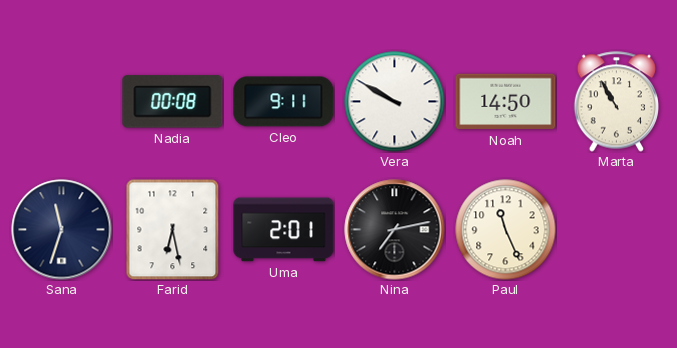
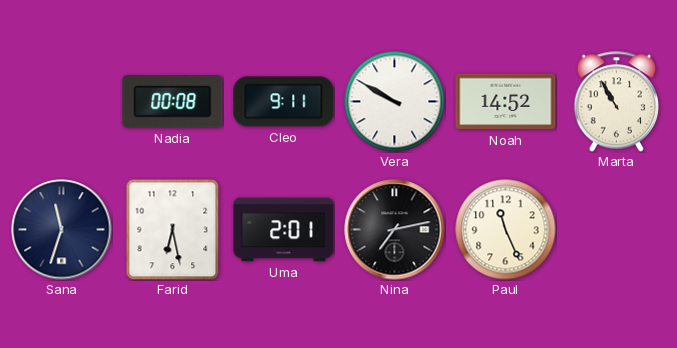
Noah: 14:50 -> 14:52
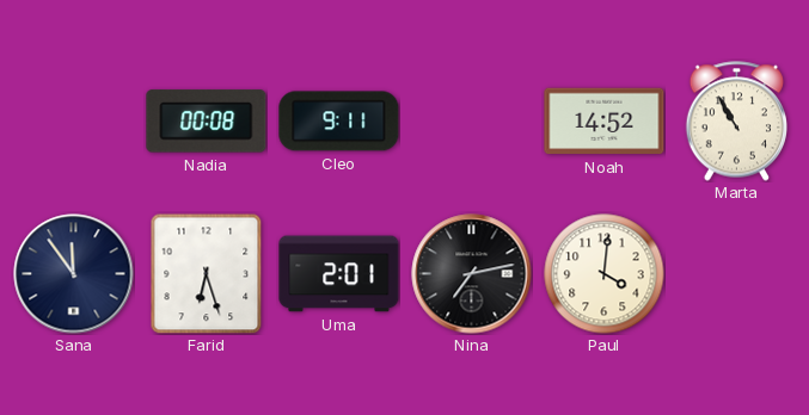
Vera: 9:50 -> none
Sana: 11:33 -> 11:54
Farid: 6:28 -> 6:27
Paul: 11:26 -> 4:01
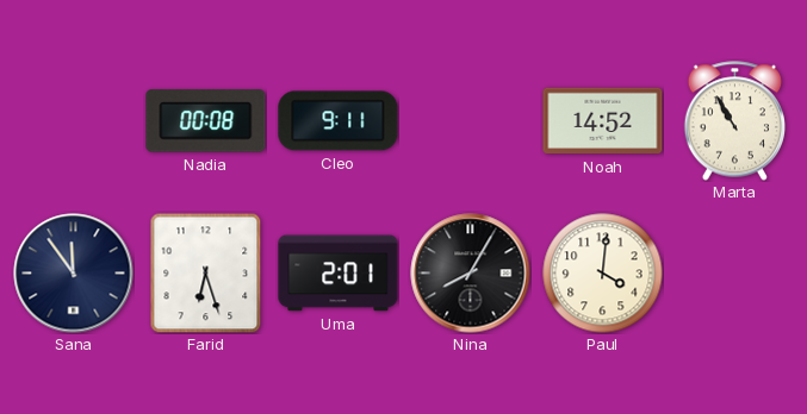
Nina: 7:13 -> 8:05
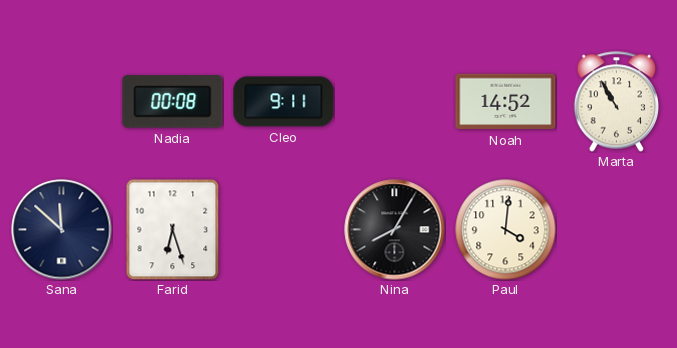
Sana: 11:54 -> 11:52
Uma: 2:01 -> none
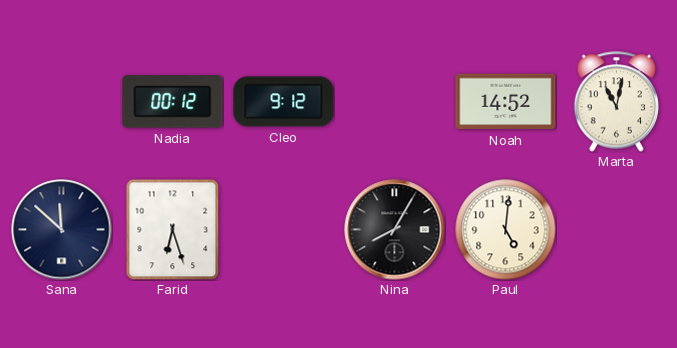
Nadia: 00:08 -> 00:12
Cleo: 9:11 -> 9:12
Marta: 10:55 -> 11:02
Paul: 4:01 -> 5:01
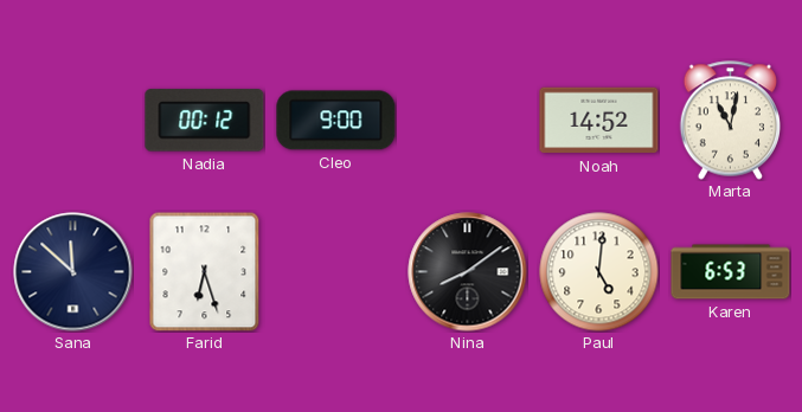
Cleo: 9:12 -> 9:00
Nina: 8:05 -> 8:09
Karen: none -> 6:53
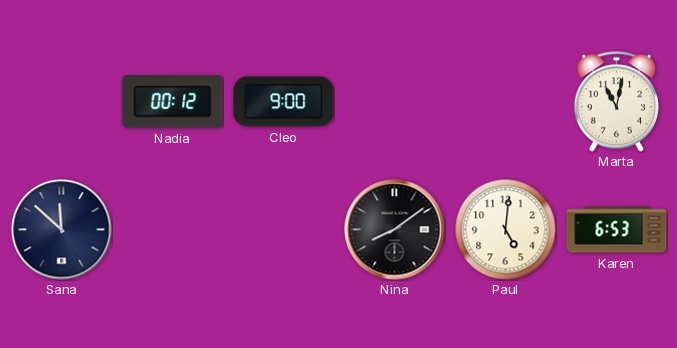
Noah: 14:52 -> none
Farid: 6:27 -> none
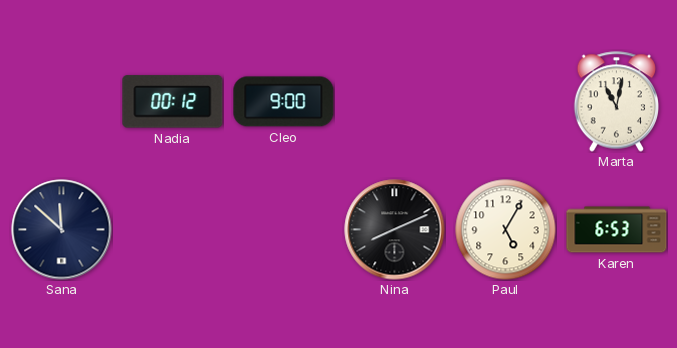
Nina: 8:09 -> 8:11
Paul: 5:01 -> 5:05
